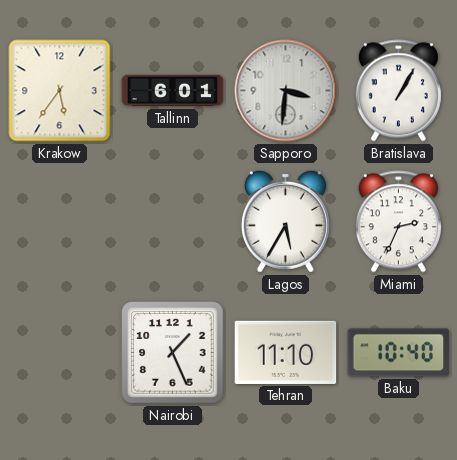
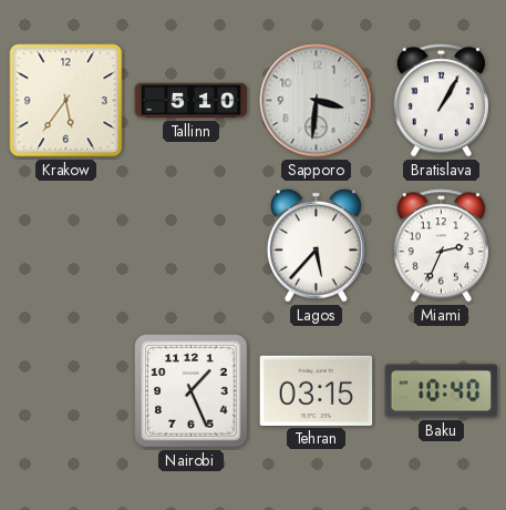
Tallinn: 6:01 -> 5:10
Lagos: 5:35 -> 5:37
Tehran: 11:10 -> 03:15
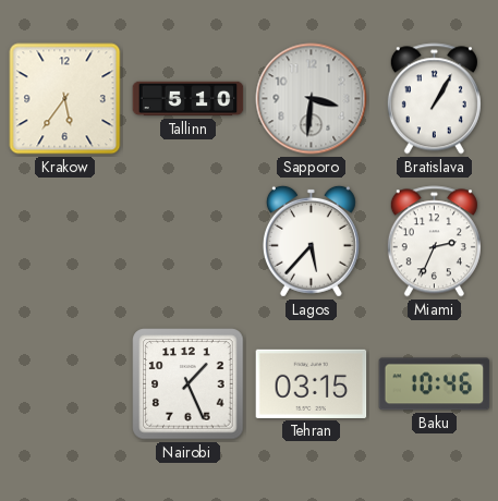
Baku: 10:40 -> 10:46
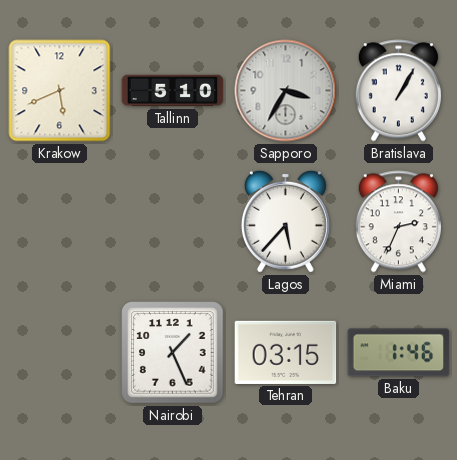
Krakow: 5:36 -> 5:41
Sapporo: 3:31 -> 3:35
Baku: 10:46 -> 1:46
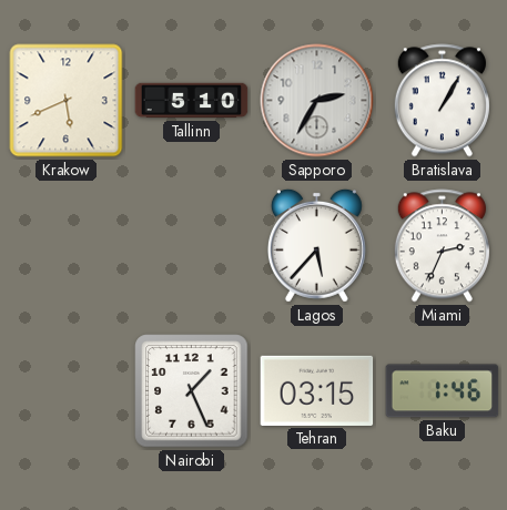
Sapporo: 3:35 -> 2:35
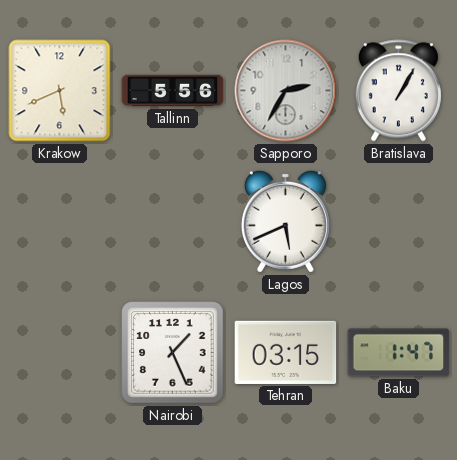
Tallinn: 5:10 -> 5:56
Lagos: 5:37 -> 5:41
Miami: 2:34 -> none
Baku: 1:46 -> 1:47
